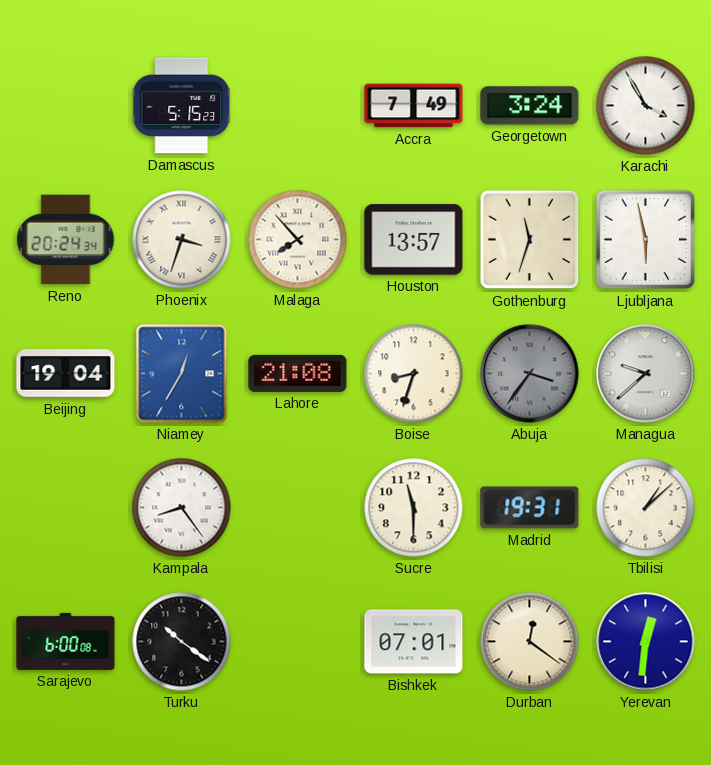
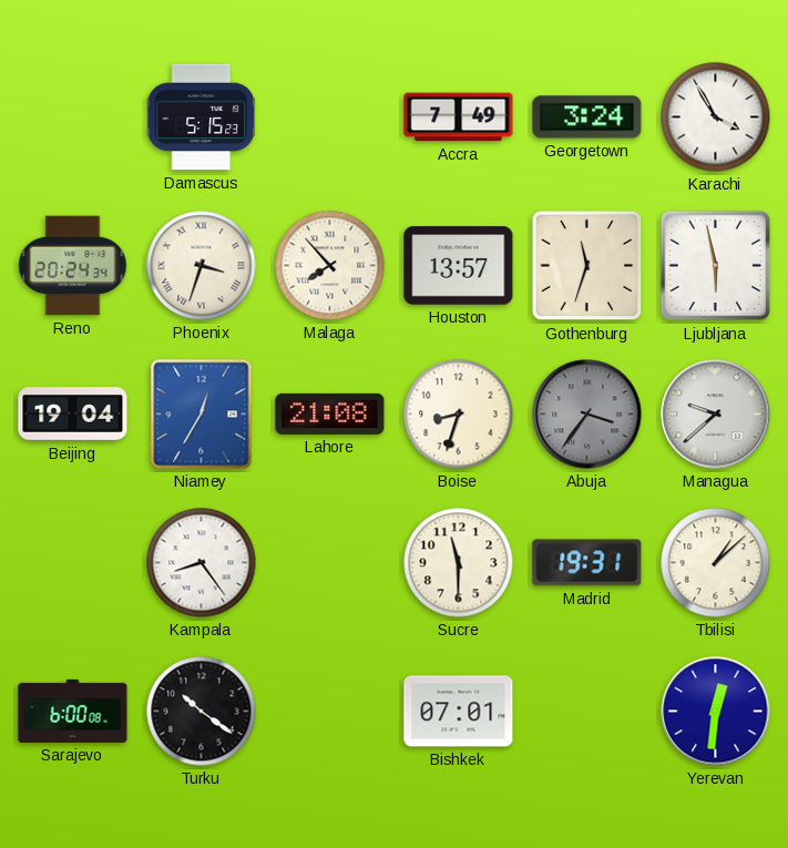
Durban: 12:21 -> none
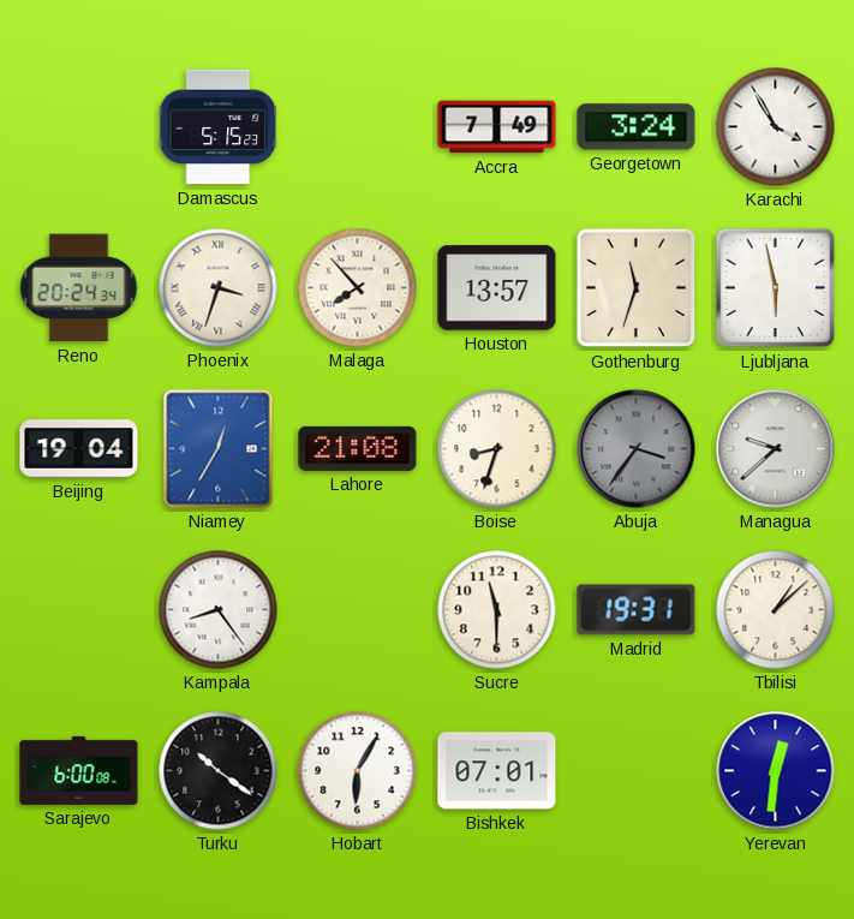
Hobart: none -> 6:05
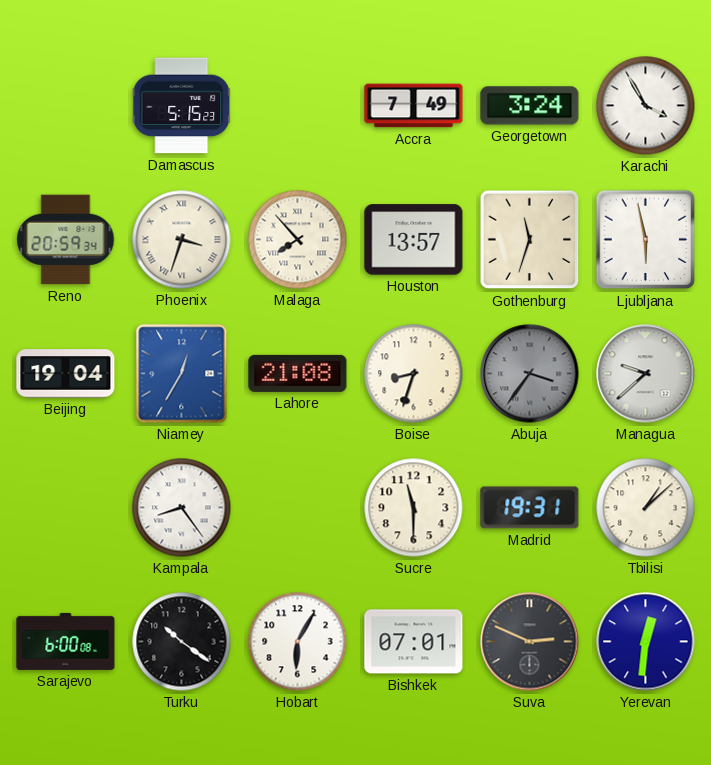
Reno: 20:24 -> 20:59
Suva: none -> 2:49
